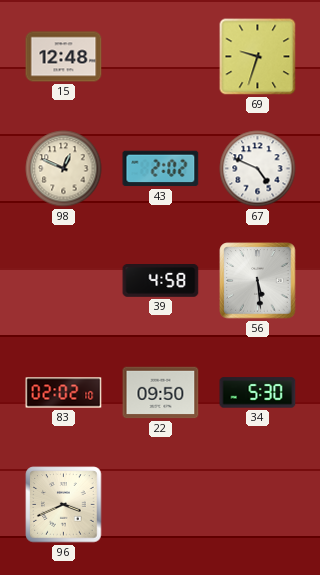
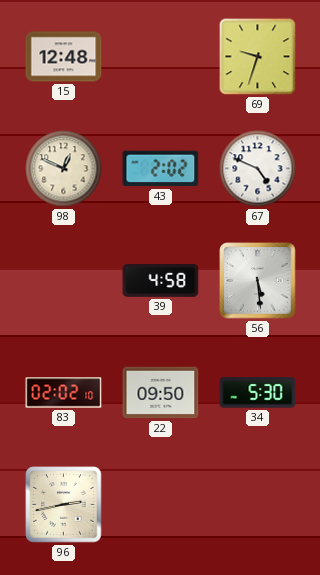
96: 3:41 -> 2:43
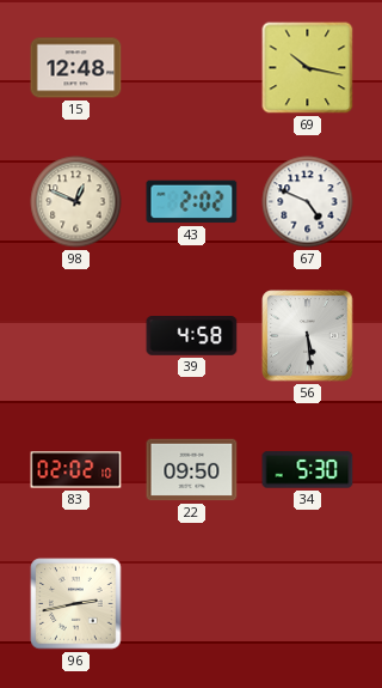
69: 9:33 -> 10:17
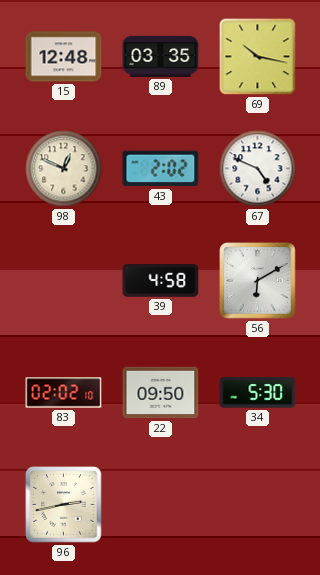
89: none -> 03:35
56: 5:29 -> 6:10
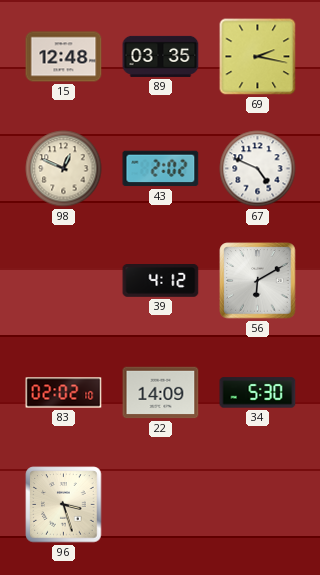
69: 10:17 -> 2:17
39: 4:58 -> 4:12
22: 09:50 -> 14:09
96: 2:43 -> 3:27
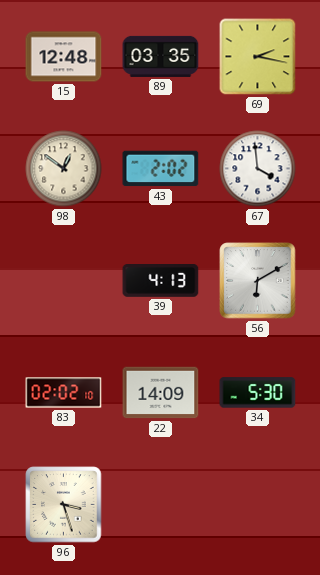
98: 12:49 -> 12:51
67: 4:49 -> 3:59
39: 4:12 -> 4:13
